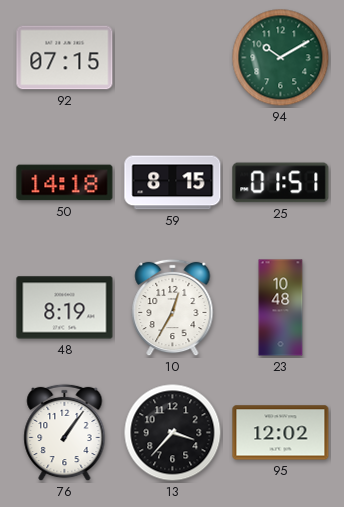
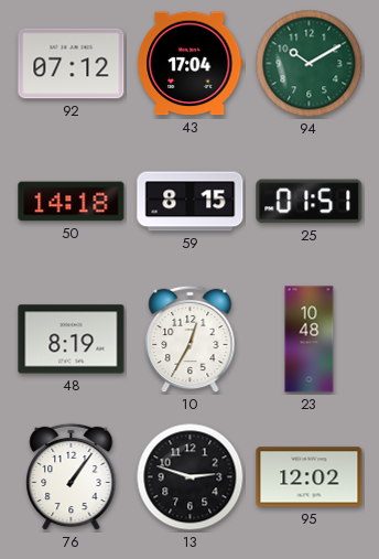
92: 07:15 -> 07:12
43: none -> 17:04
13: 3:37 -> 2:48
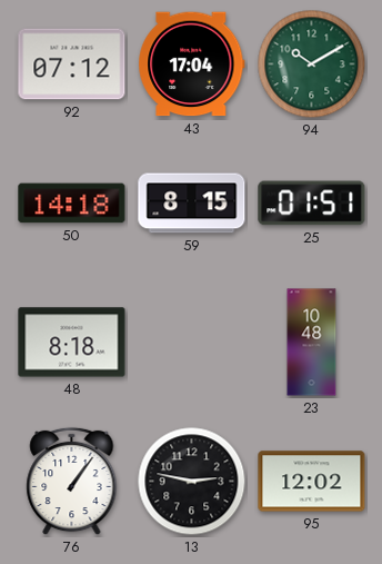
48: 8:19 -> 8:18
10: 12:35 -> none
13: 2:48 -> 2:47
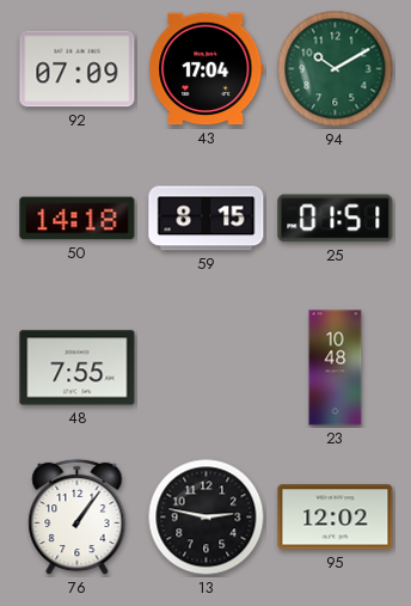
92: 07:12 -> 07:09
48: 8:18 -> 7:55
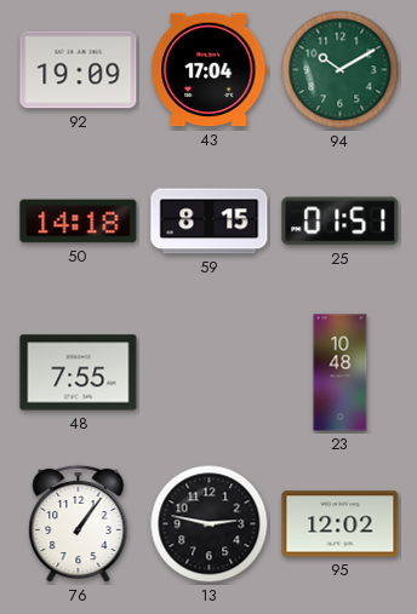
92: 07:09 -> 19:09
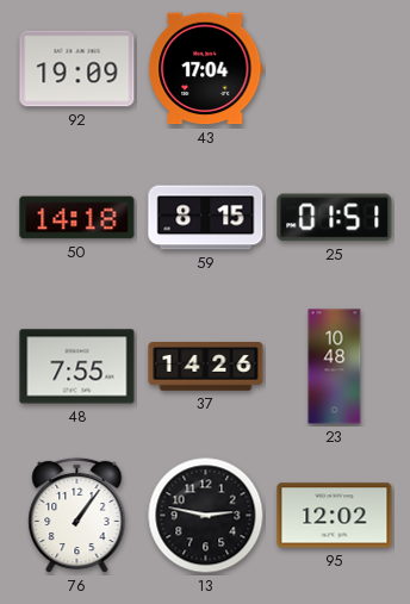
94: 10:10 -> none
37: none -> 14:26
